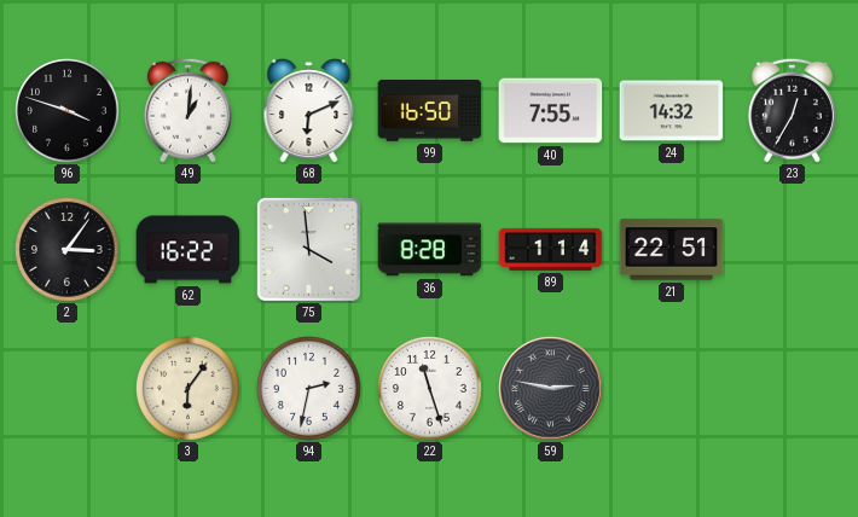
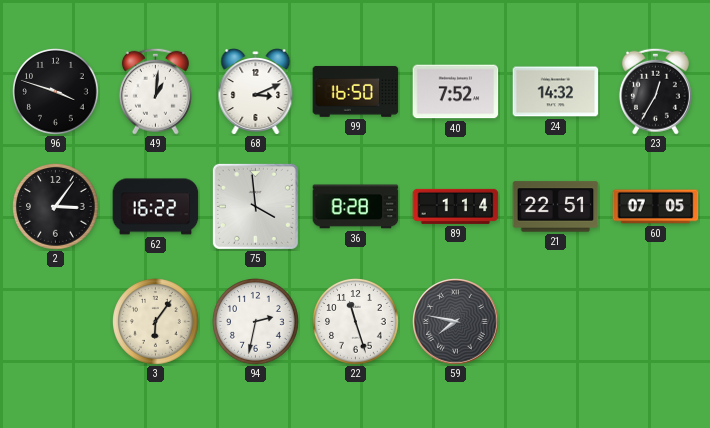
68: 6:11 -> 3:11
40: 7:55 -> 7:52
60: none -> 07:05
59: 2:47 -> 7:47
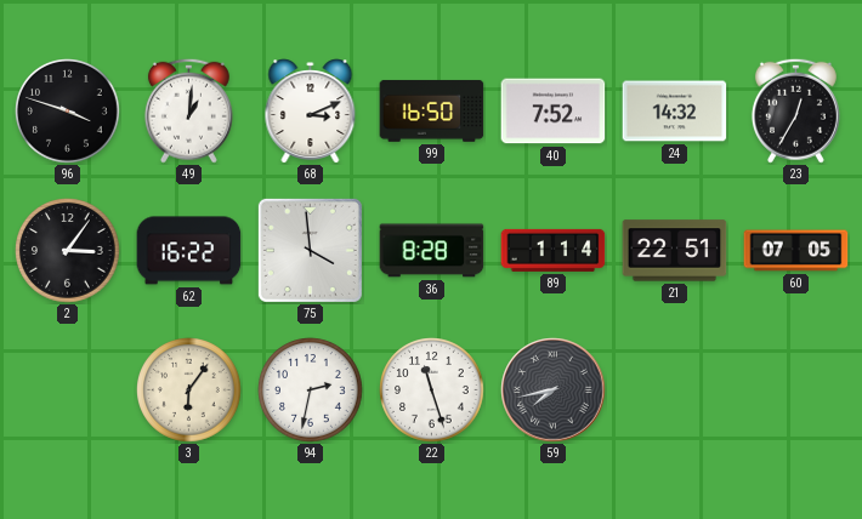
59: 7:47 -> 7:43
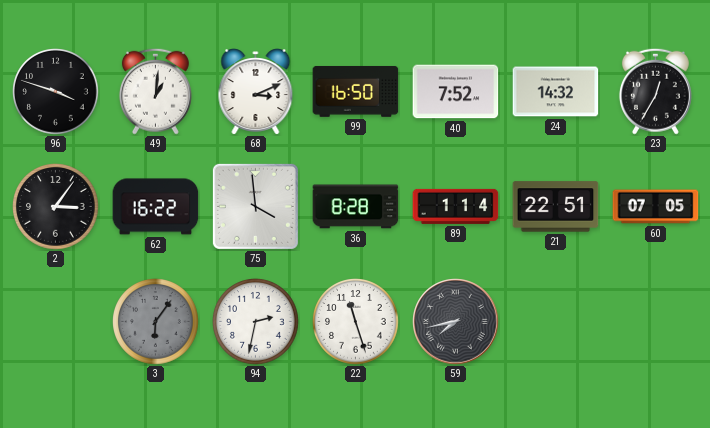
3 dial: cream -> grey
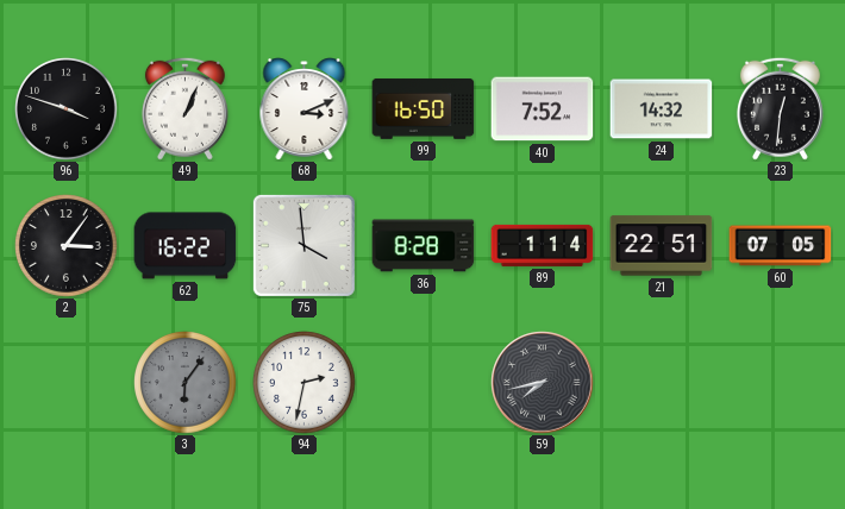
49: 1:01 -> 1:04
23: 12:35 -> 12:31
22: 11:27 -> none
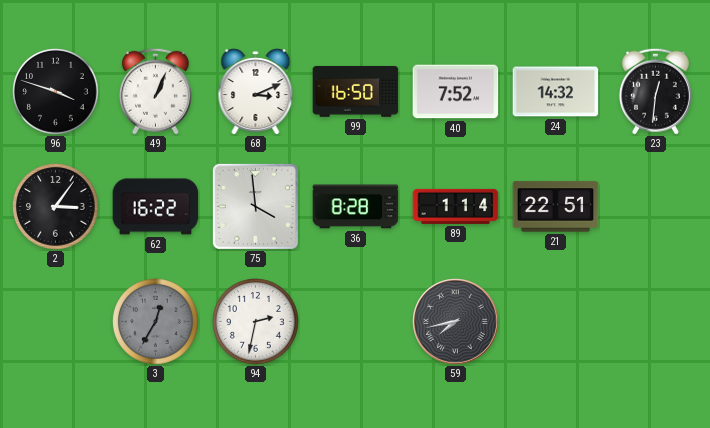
60: 07:05 -> none
3: 6:06 -> 12:35
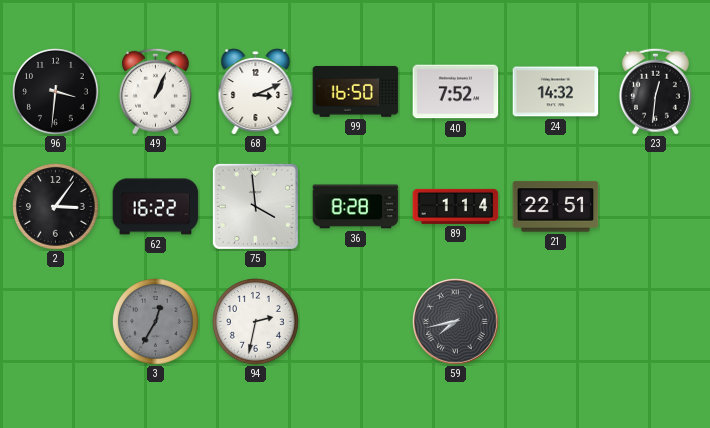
96: 3:48 -> 3:31
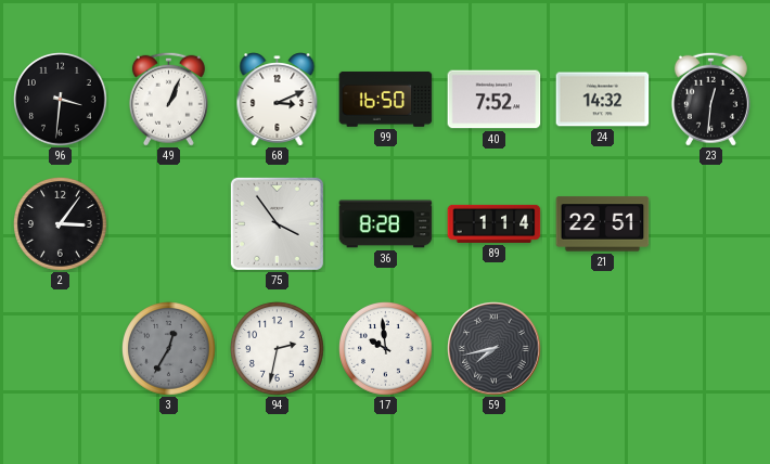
62: 16:22 -> none
75: 3:59 -> 3:54
17: none -> 9:59
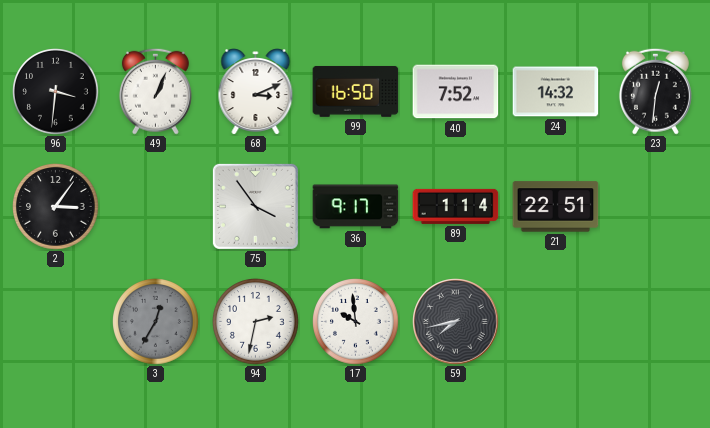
36: 8:28 -> 9:17
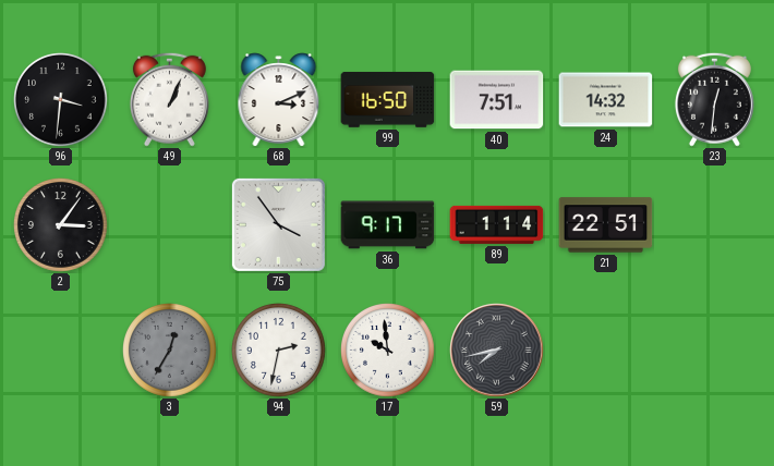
40: 7:52 -> 7:51
